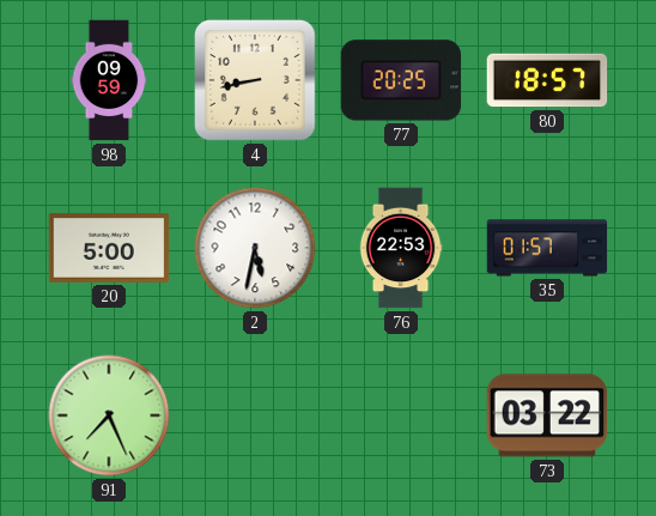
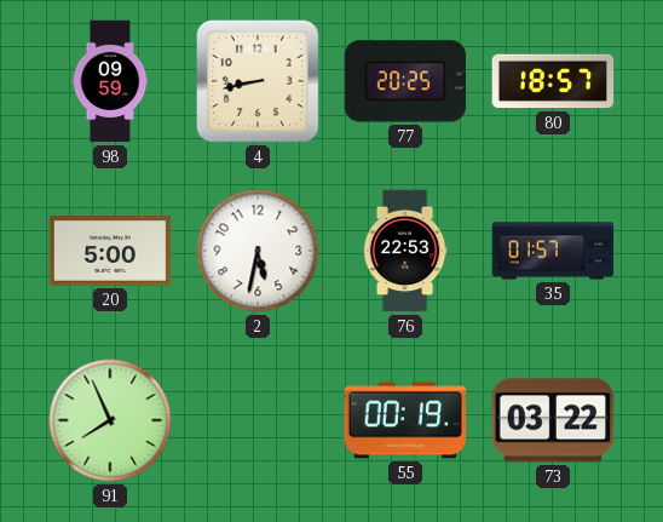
91: 7:26 -> 7:56
55: none -> 00:19
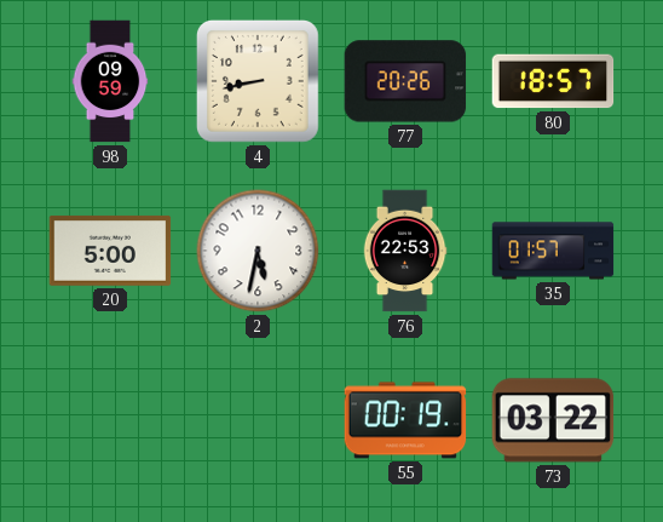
77: 20:25 -> 20:26
91: 7:56 -> none
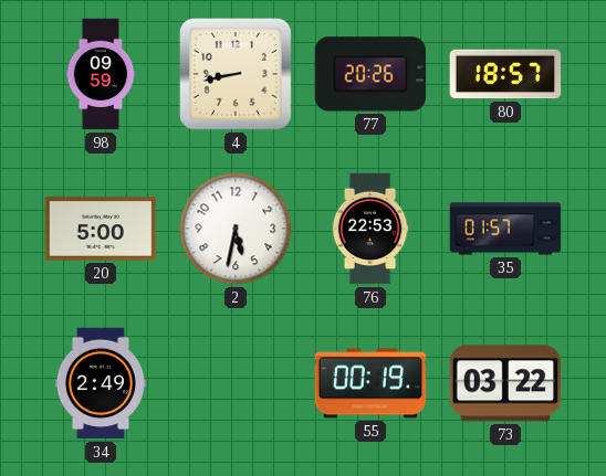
34: none -> 2:49
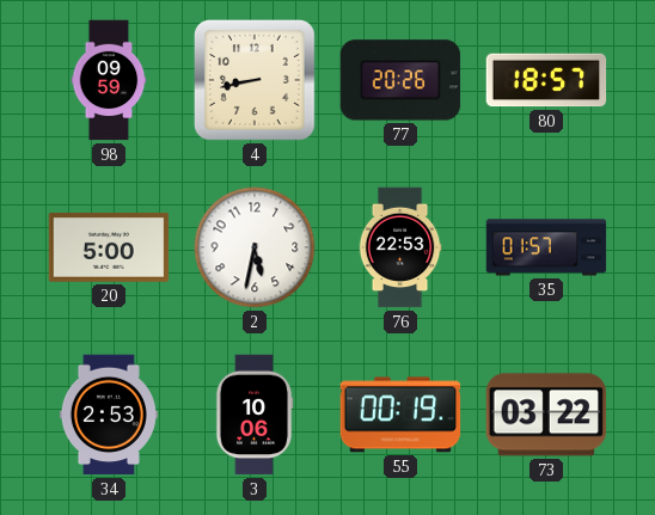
34: 2:49 -> 2:53
3: none -> 10:06
